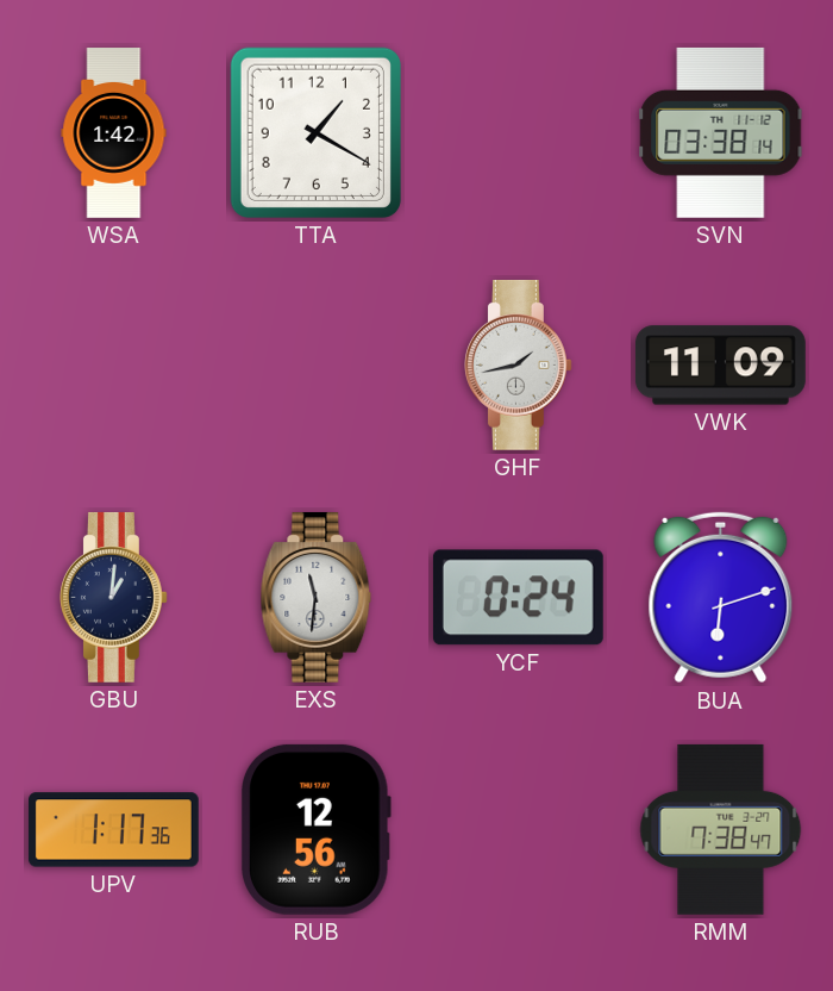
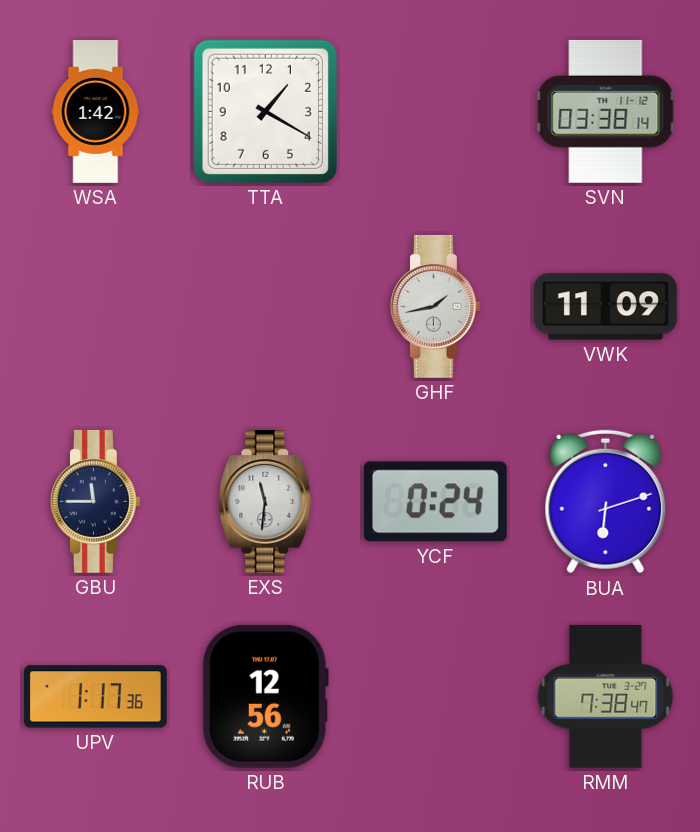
GBU: 1:01 -> 11:45
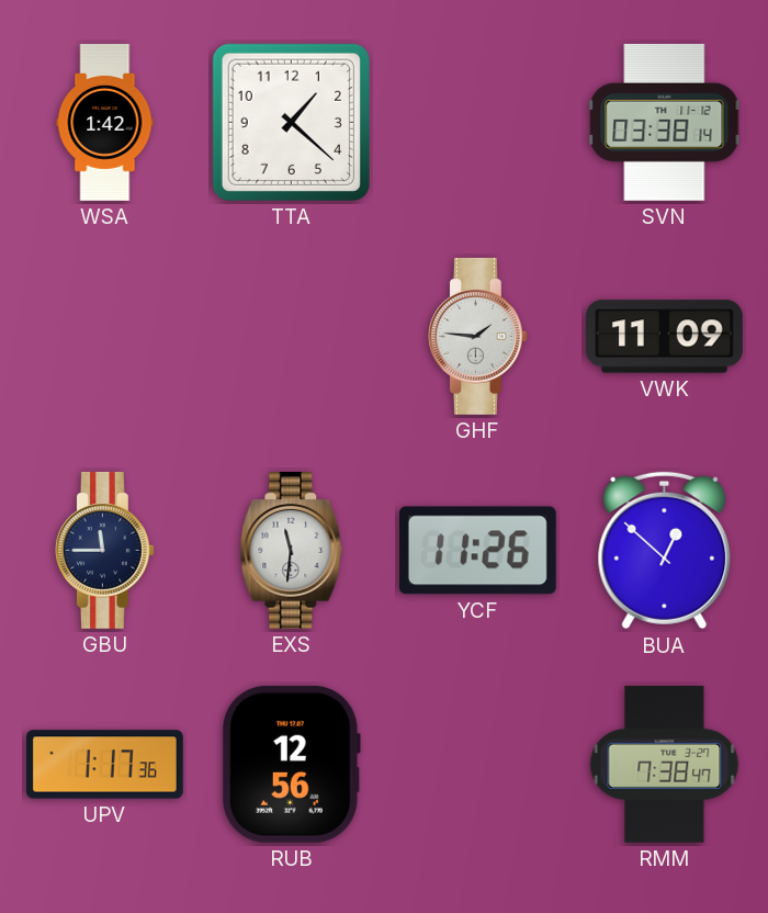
TTA: 1:20 -> 1:22
GHF: 1:43 -> 1:46
YCF: 0:24 -> 11:26
BUA: 6:12 -> 12:52
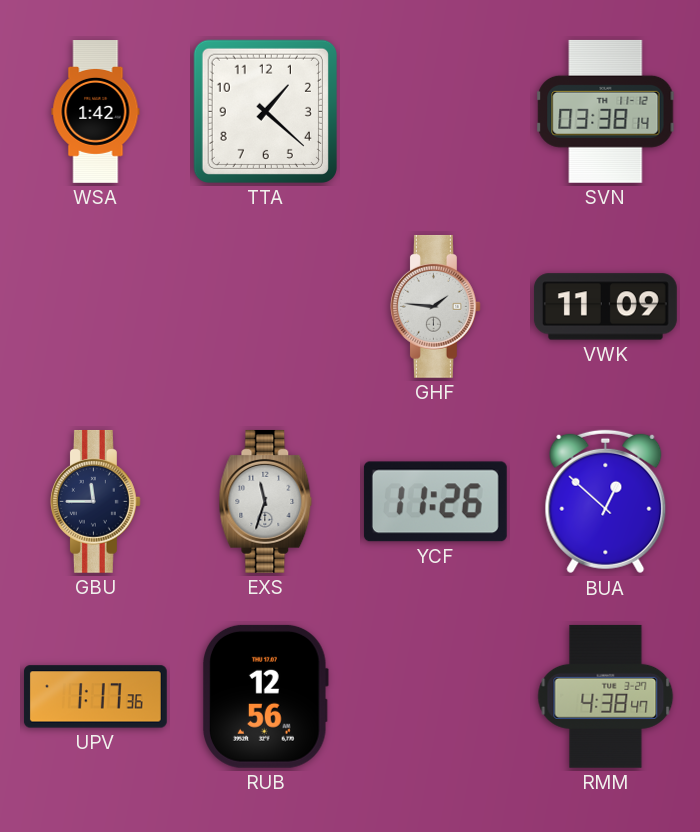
EXS: 11:31 -> 11:33
RMM: 7:38 -> 4:38
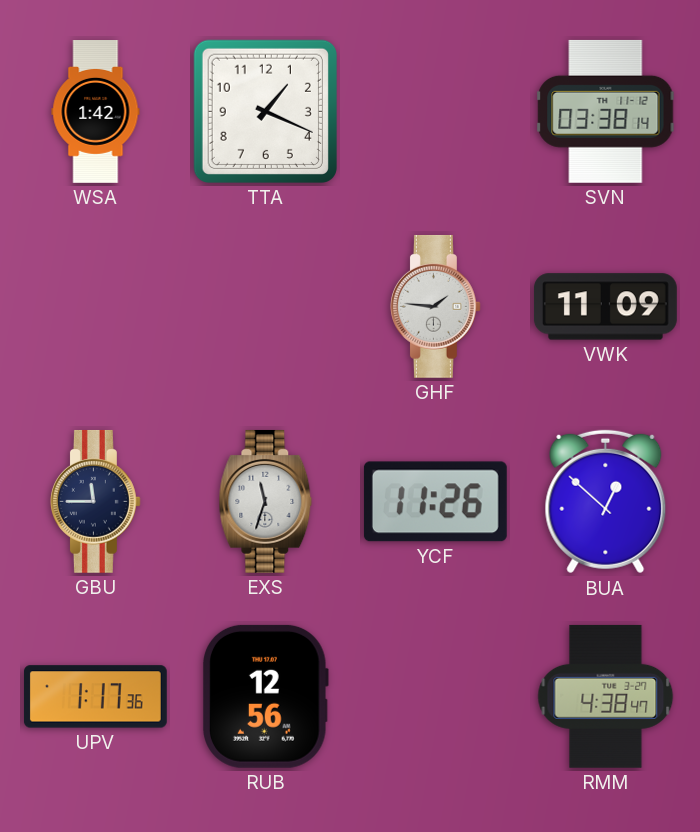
TTA: 1:22 -> 1:19
